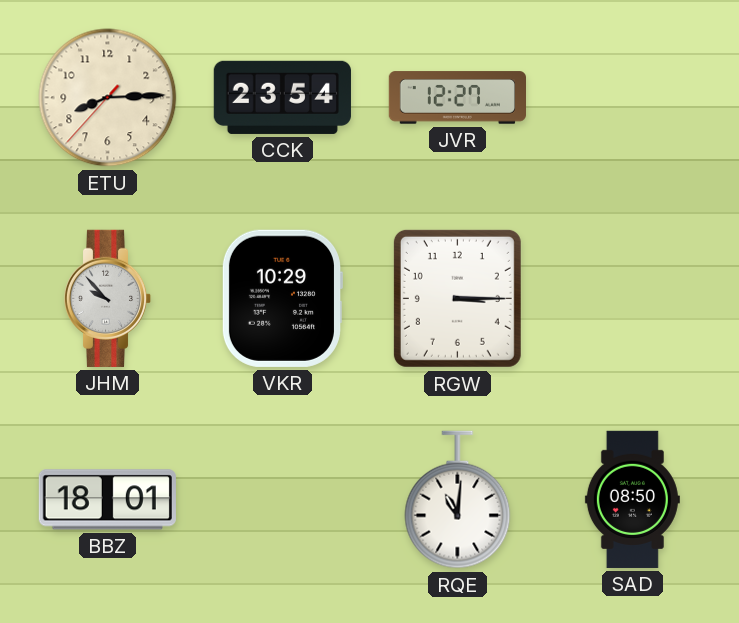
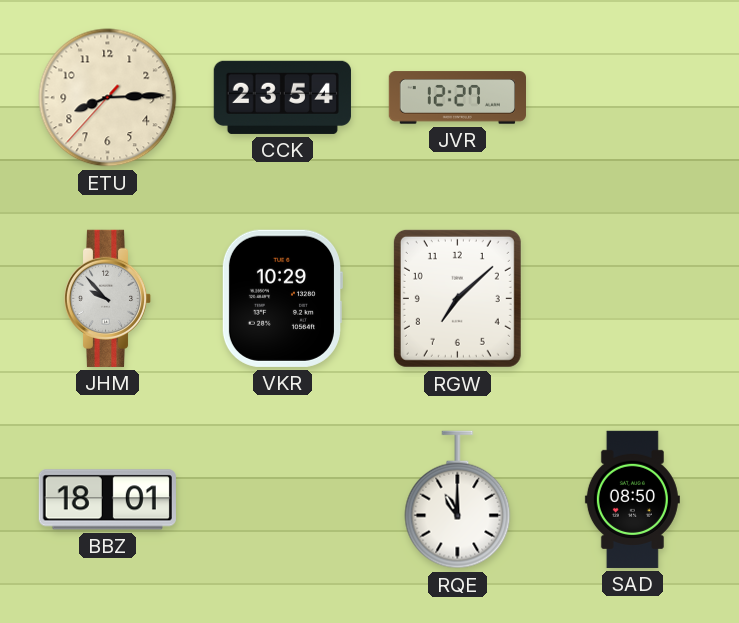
RGW: 3:15 -> 7:08
RQE: 11:01 -> 11:00
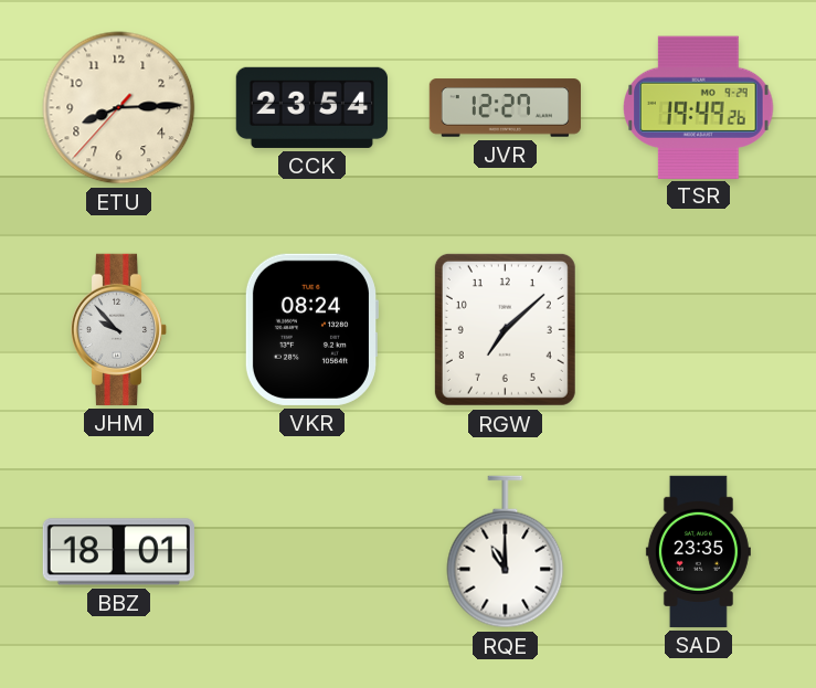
TSR: none -> 19:49
VKR: 10:29 -> 08:24
SAD: 08:50 -> 23:35
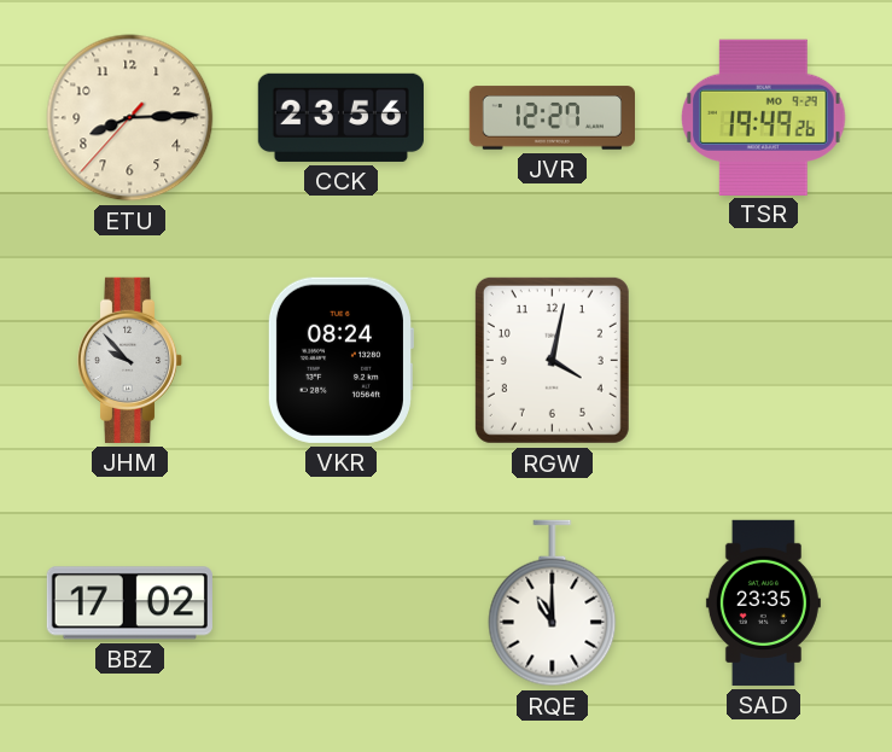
CCK: 23:54 -> 23:56
RGW: 7:08 -> 4:02
BBZ: 18:01 -> 17:02
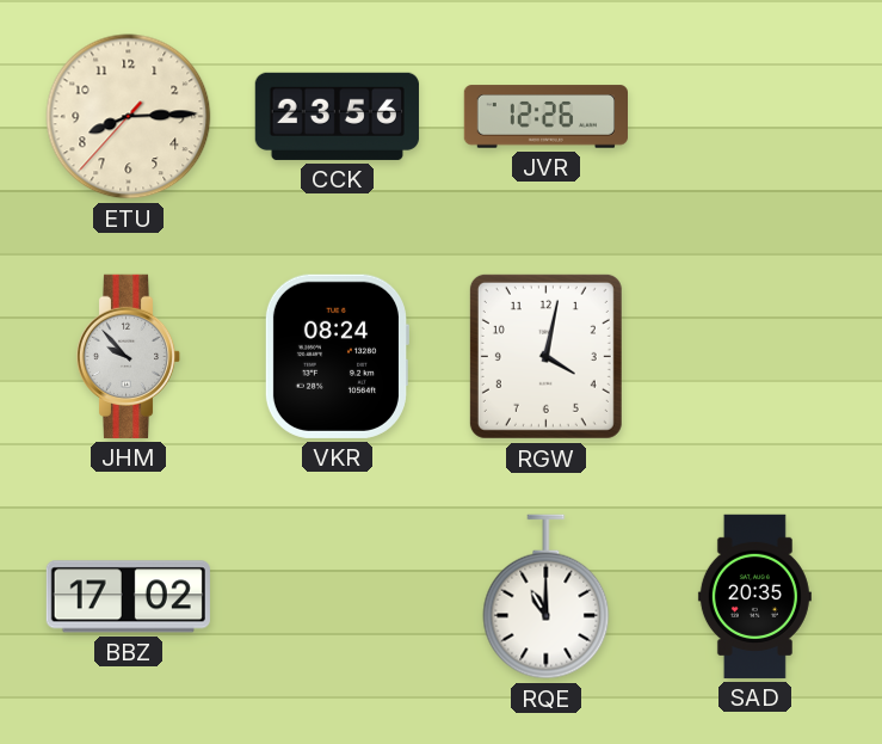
JVR: 12:27 -> 12:26
TSR: 19:49 -> none
SAD: 23:35 -> 20:35
